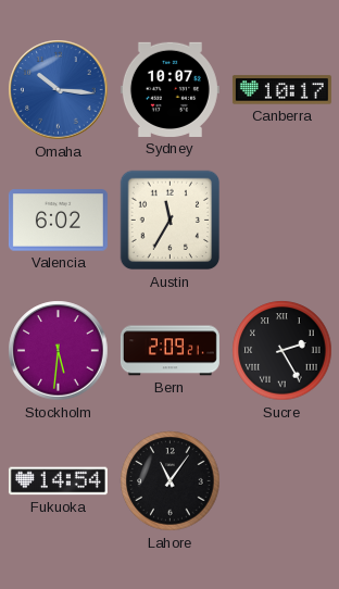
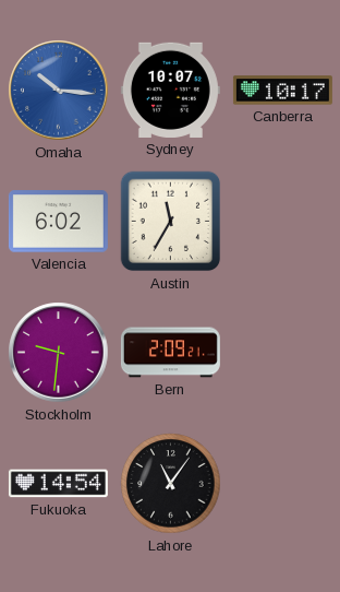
Stockholm: 5:31 -> 9:31
Sucre: 2:25 -> none
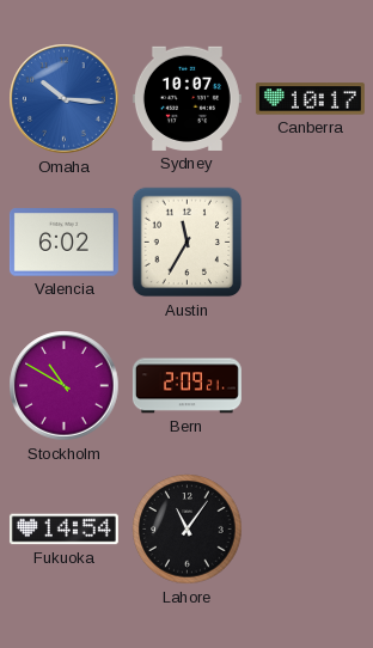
Stockholm: 9:31 -> 10:50
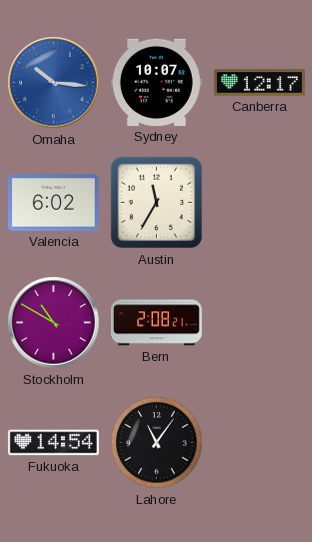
Canberra: 10:17 -> 12:17
Bern: 2:09 -> 2:08
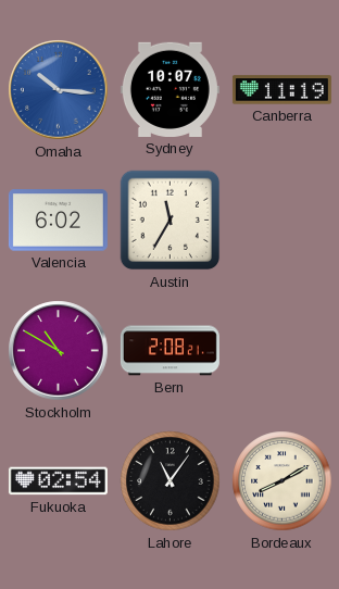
Canberra: 12:17 -> 11:19
Fukuoka: 14:54 -> 02:54
Bordeaux: none -> 8:10
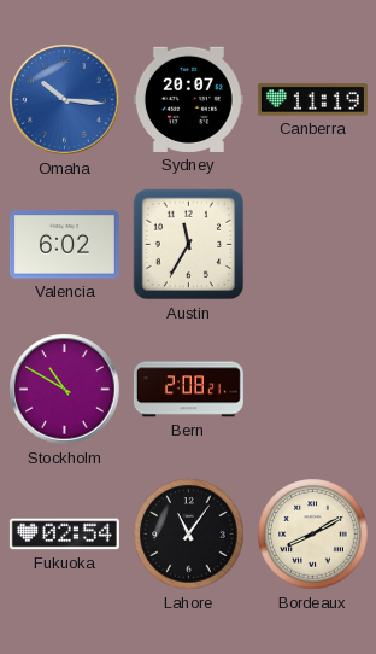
Sydney: 10:07 -> 20:07
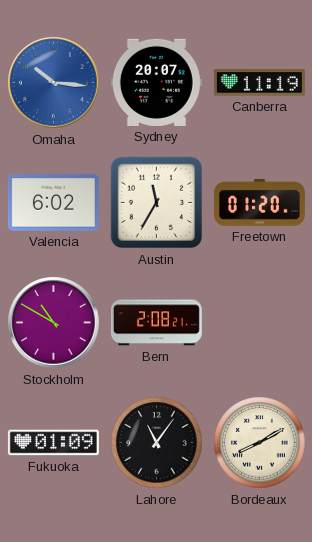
Freetown: none -> 01:20
Fukuoka: 02:54 -> 01:09
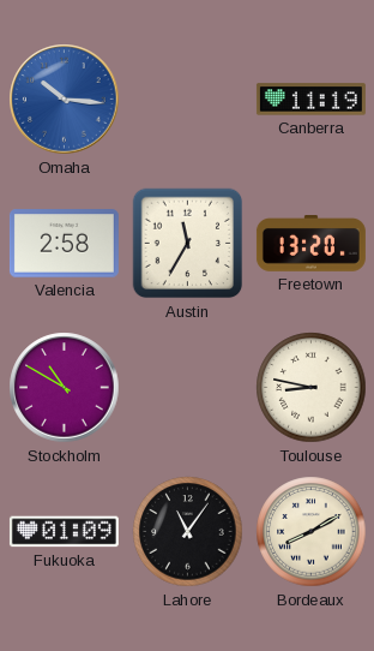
Sydney: 20:07 -> none
Valencia: 6:02 -> 2:58
Freetown: 01:20 -> 13:20
Bern: 2:08 -> none
Toulouse: none -> 8:47
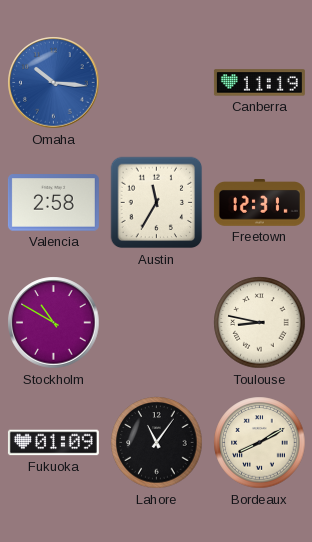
Freetown: 13:20 -> 12:31
